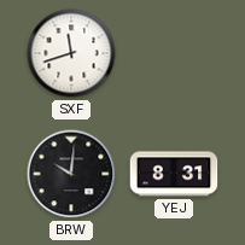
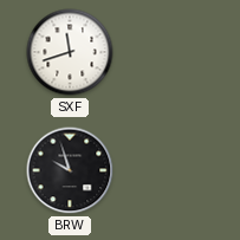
BRW: 10:01 -> 9:57
YEJ: 8:31 -> none
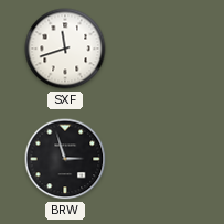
BRW: 9:57 -> 2:57
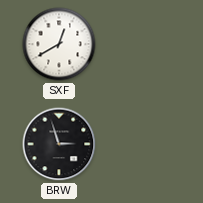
SXF: 11:42 -> 12:40
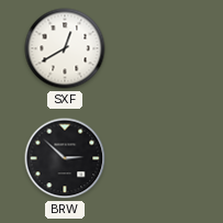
BRW: 2:57 -> 2:52
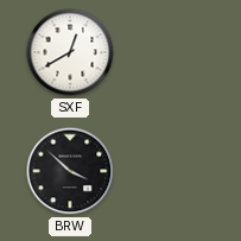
BRW: 2:52 -> 3:52
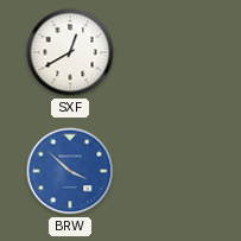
BRW dial: black -> blue
